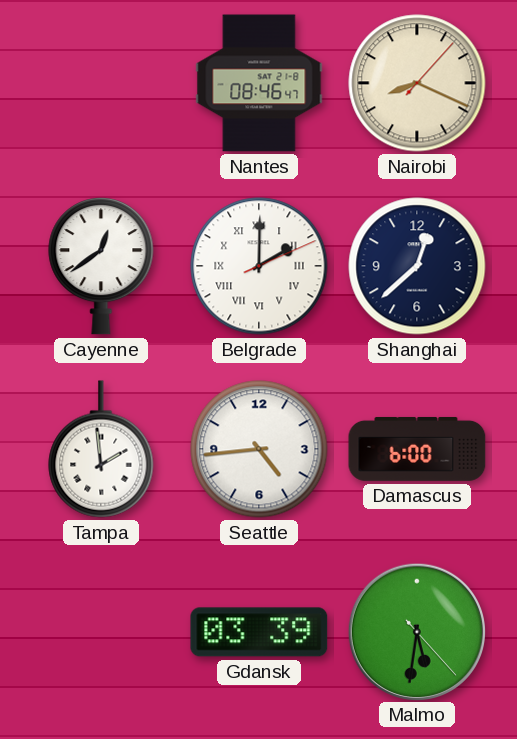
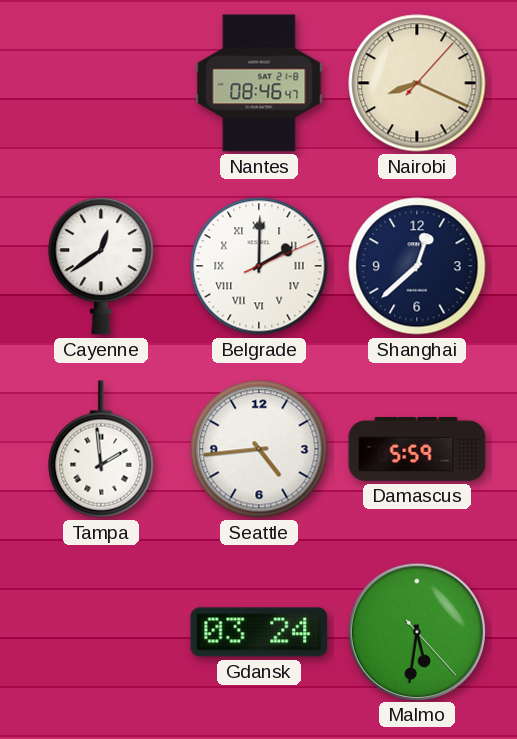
Damascus: 6:00 -> 5:59
Gdansk: 03:39 -> 03:24
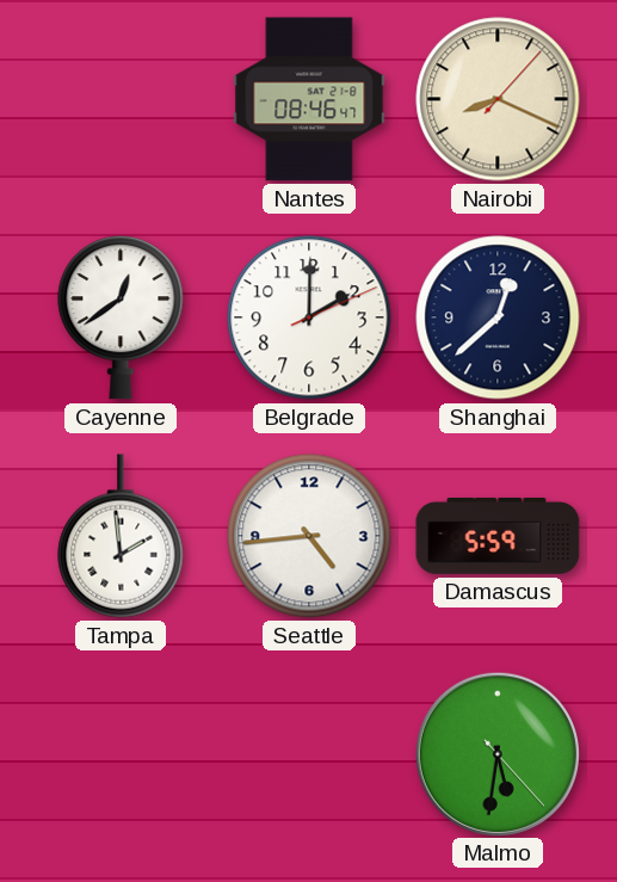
Belgrade numerals: Roman -> Arabic
Gdansk: 03:24 -> none
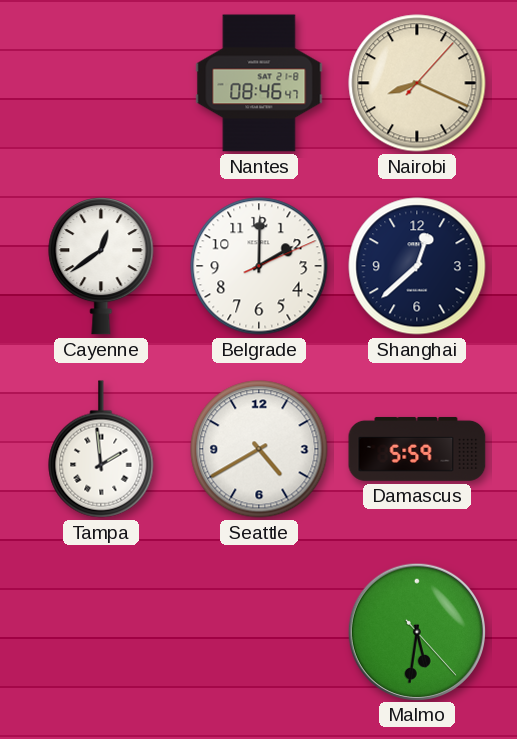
Seattle: 4:44 -> 4:40
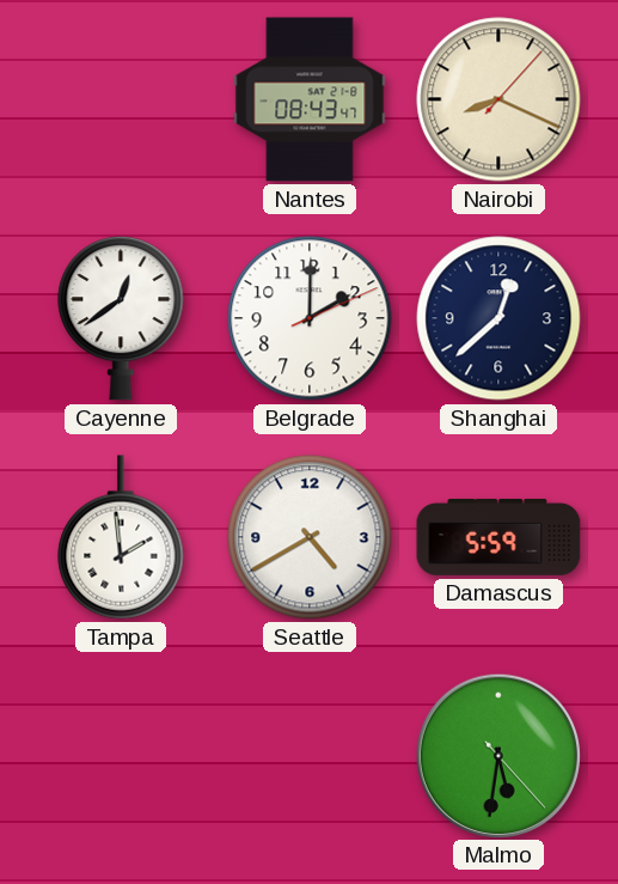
Nantes: 08:46 -> 08:43
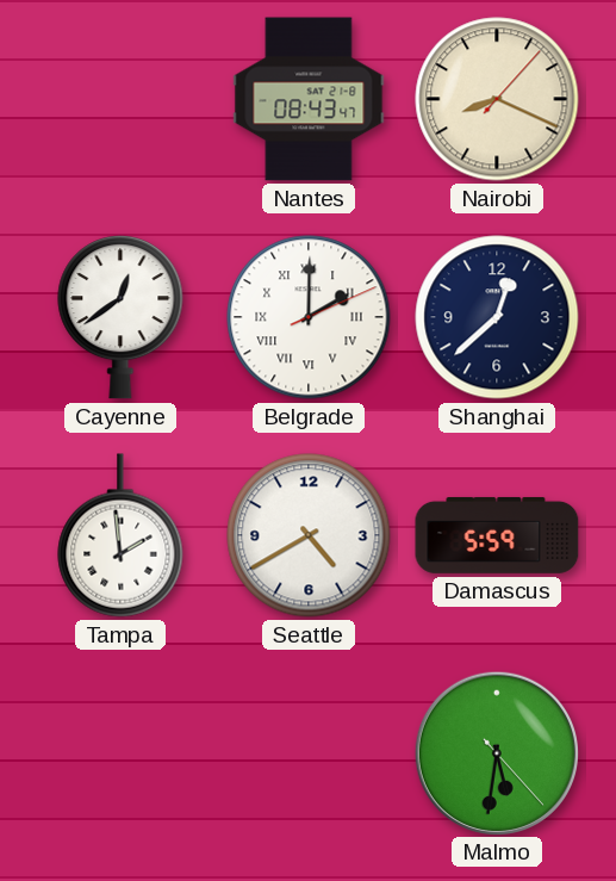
Belgrade numerals: Arabic -> Roman
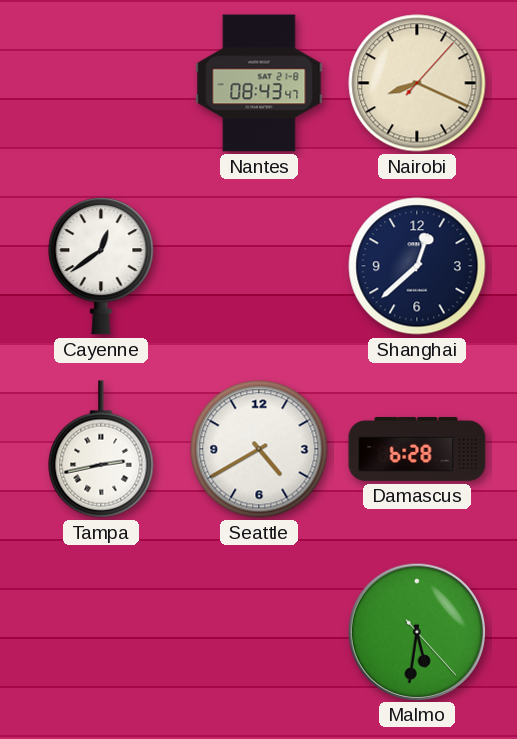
Belgrade: 2:00 -> none
Tampa: 1:59 -> 2:43
Damascus: 5:59 -> 6:28
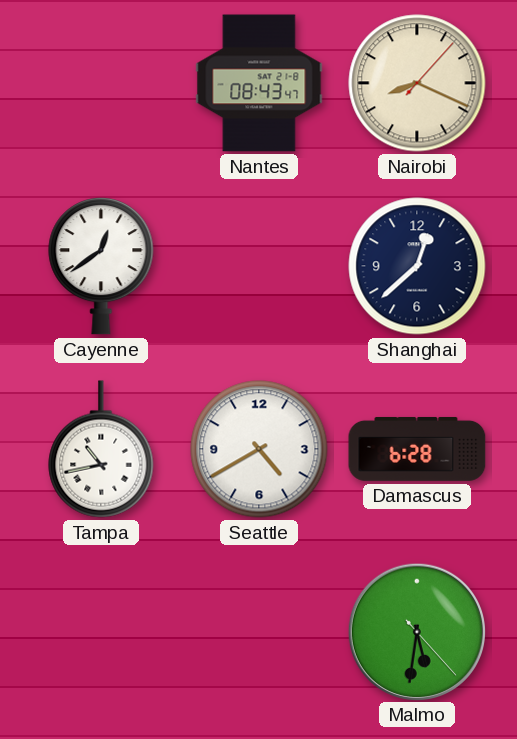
Tampa: 2:43 -> 10:43
